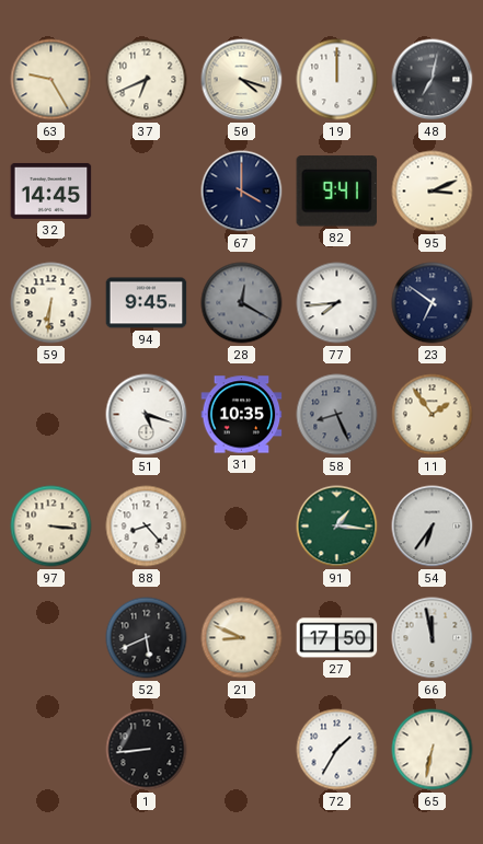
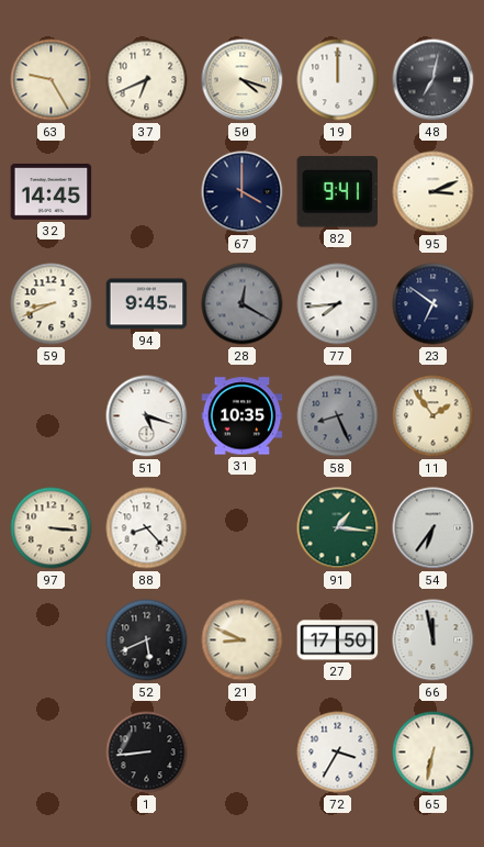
59: 6:31 -> 8:41
72: 1:35 -> 3:35
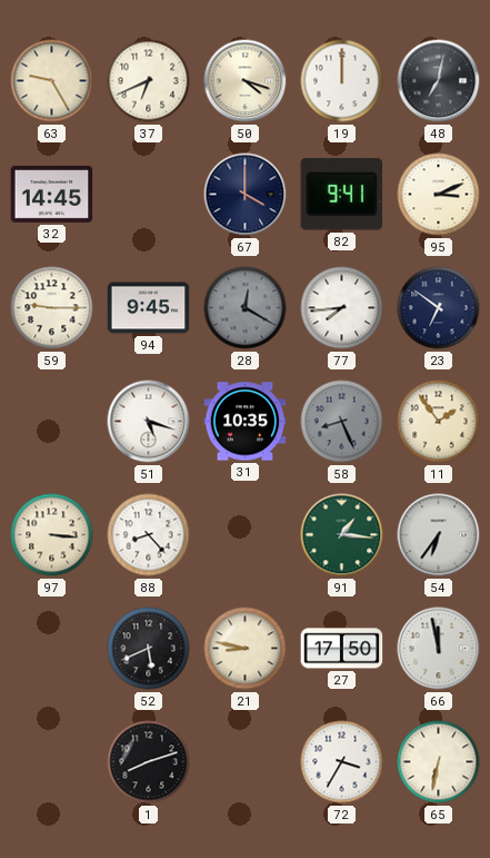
59: 8:41 -> 9:15
21: 8:49 -> 8:47
1: 8:44 -> 8:12
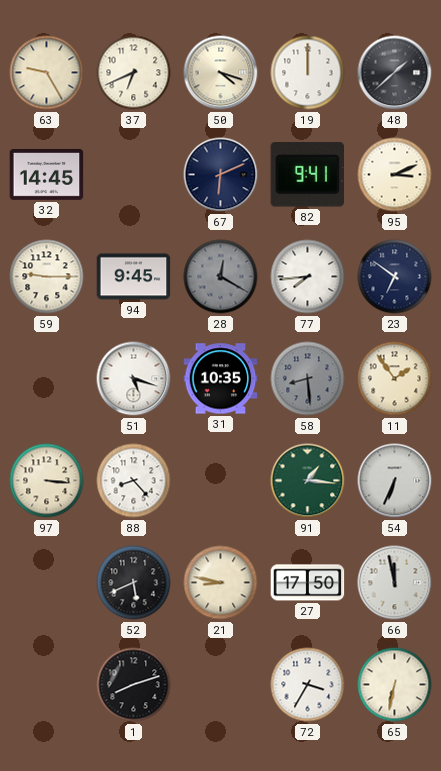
48: 7:02 -> 1:38
67: 4:00 -> 6:11
58: 8:26 -> 8:29
54: 6:36 -> 6:34
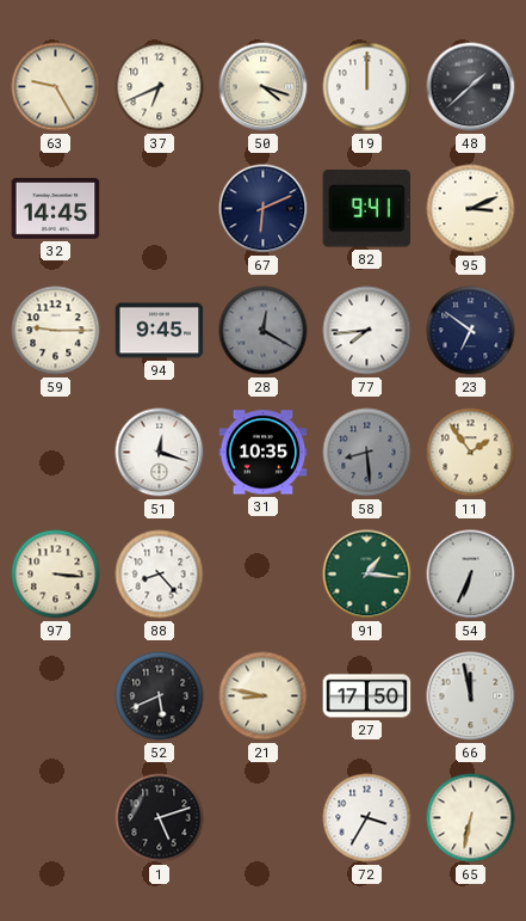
51: 5:18 -> 12:18
1: 8:12 -> 5:12
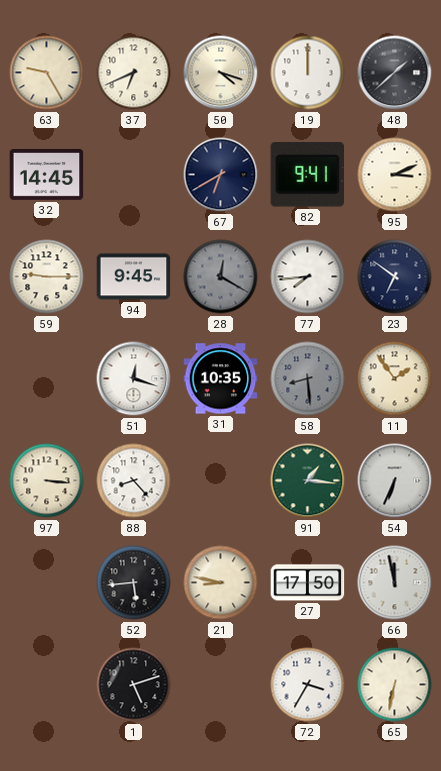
67: 6:11 -> 6:40
52: 5:41 -> 5:44
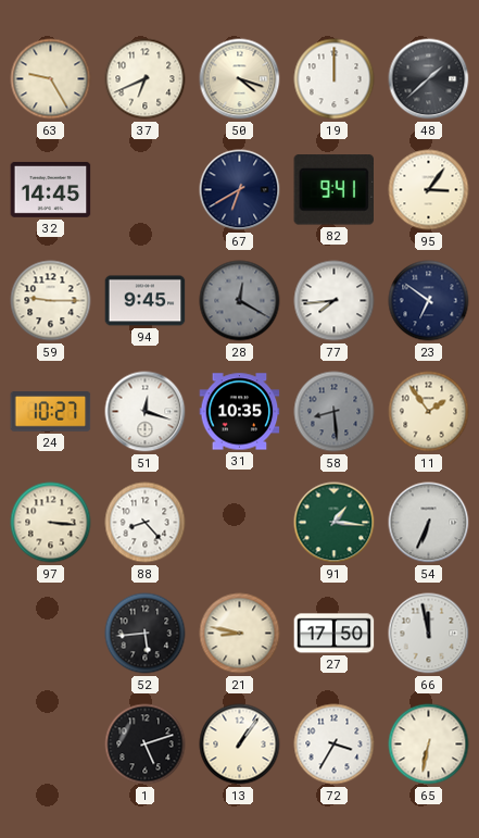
95: 3:11 -> 3:06
24: none -> 10:27
13: none -> 1:06
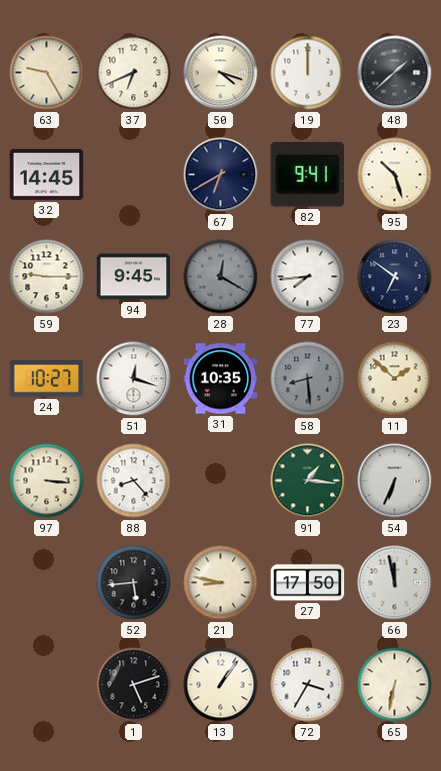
95: 3:06 -> 10:27
11: 1:54 -> 1:52
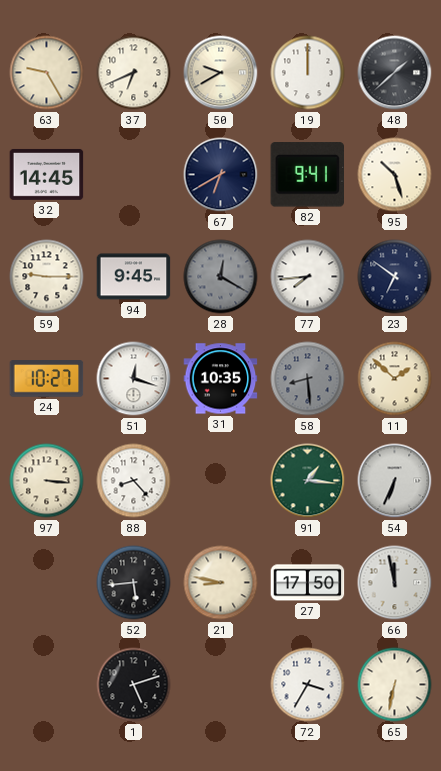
50: 4:18 -> 9:40
13: 1:06 -> none
